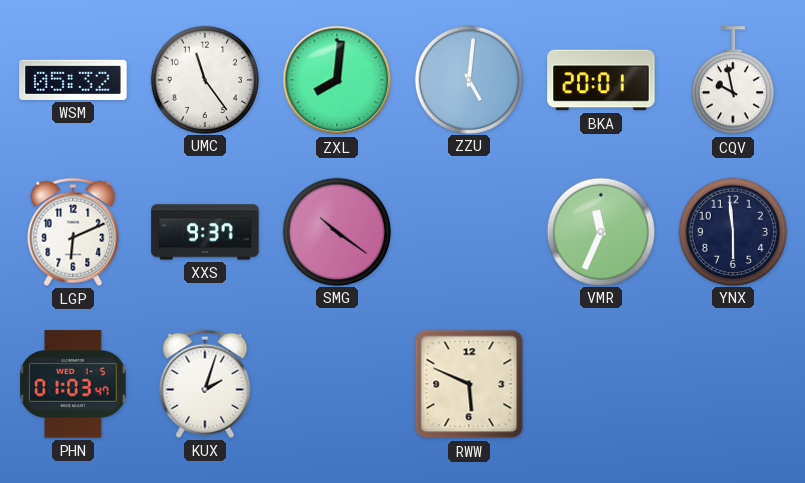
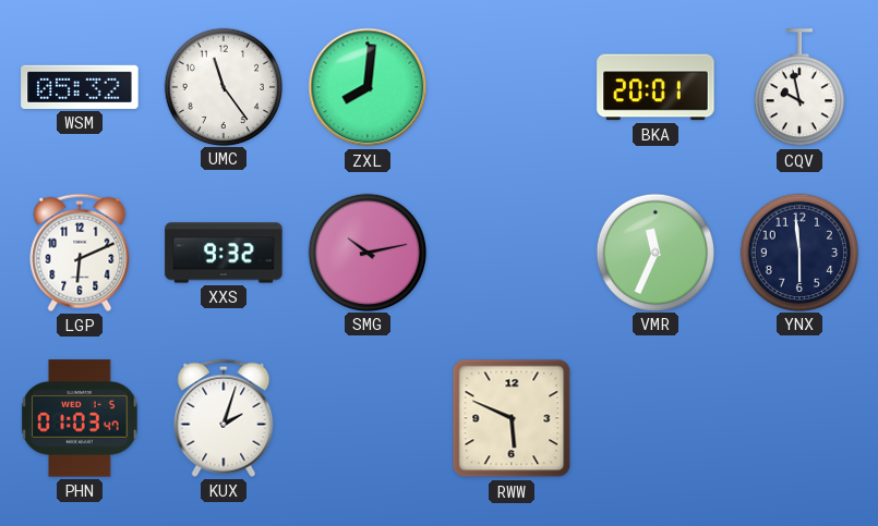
ZZU: 5:01 -> none
XXS: 9:37 -> 9:32
SMG: 10:21 -> 10:13
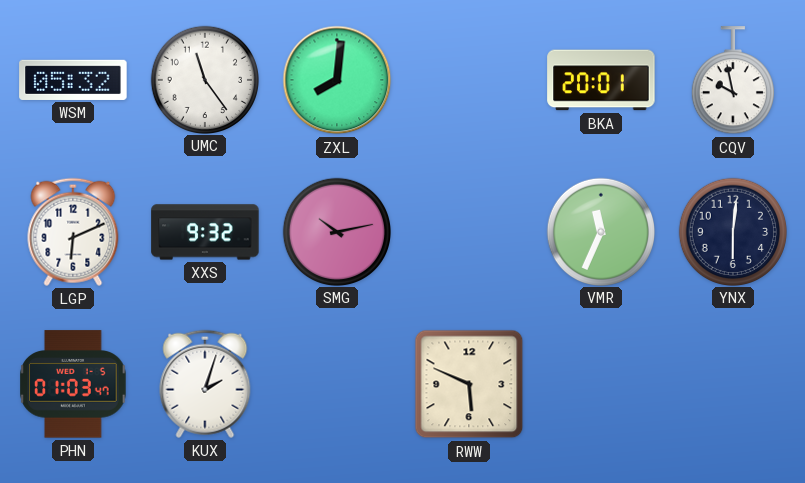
YNX: 5:59 -> 6:01
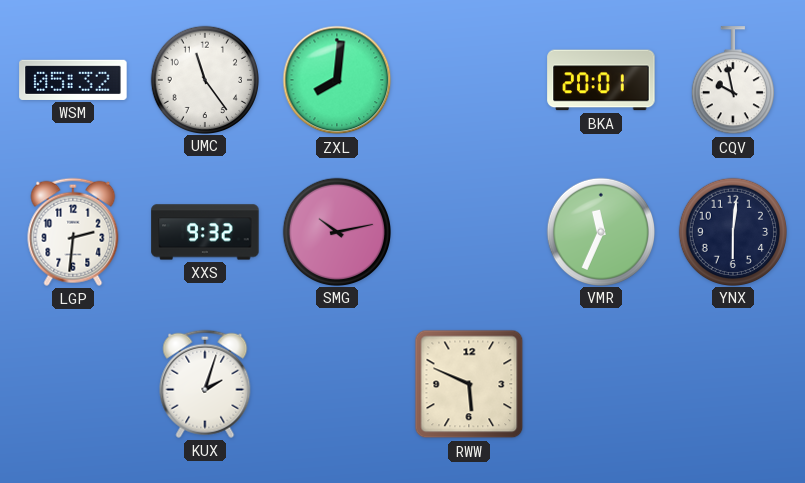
LGP: 6:11 -> 2:31
PHN: 01:03 -> none
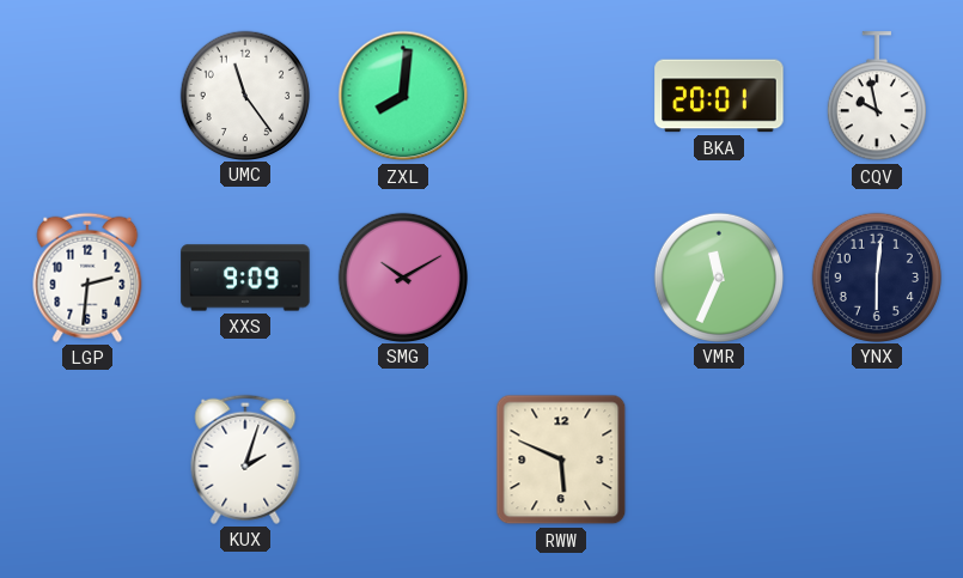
WSM: 05:32 -> none
XXS: 9:32 -> 9:09
SMG: 10:13 -> 10:10
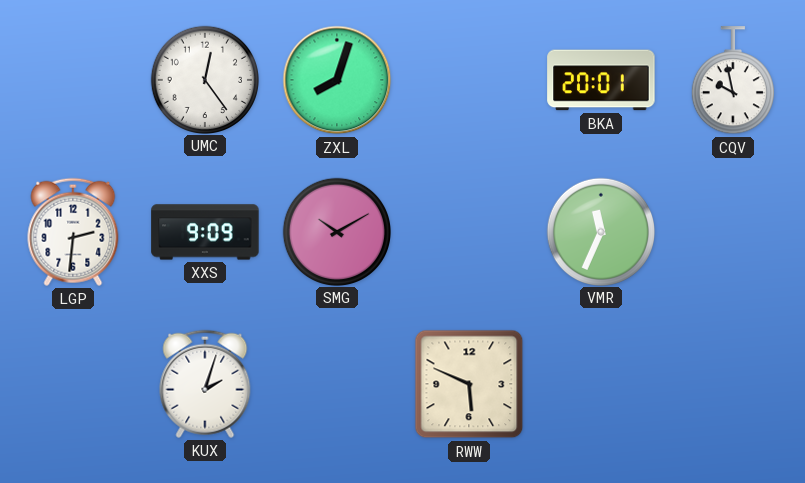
UMC: 11:24 -> 12:24
ZXL: 8:01 -> 8:03
YNX: 6:01 -> none
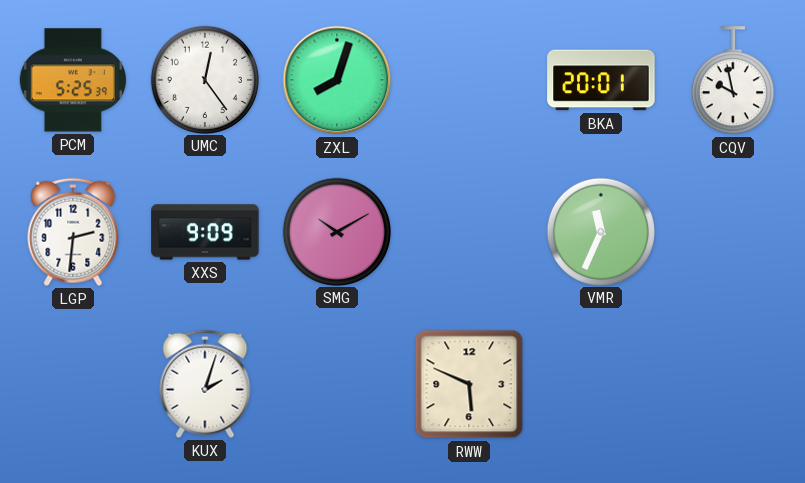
PCM: none -> 5:25
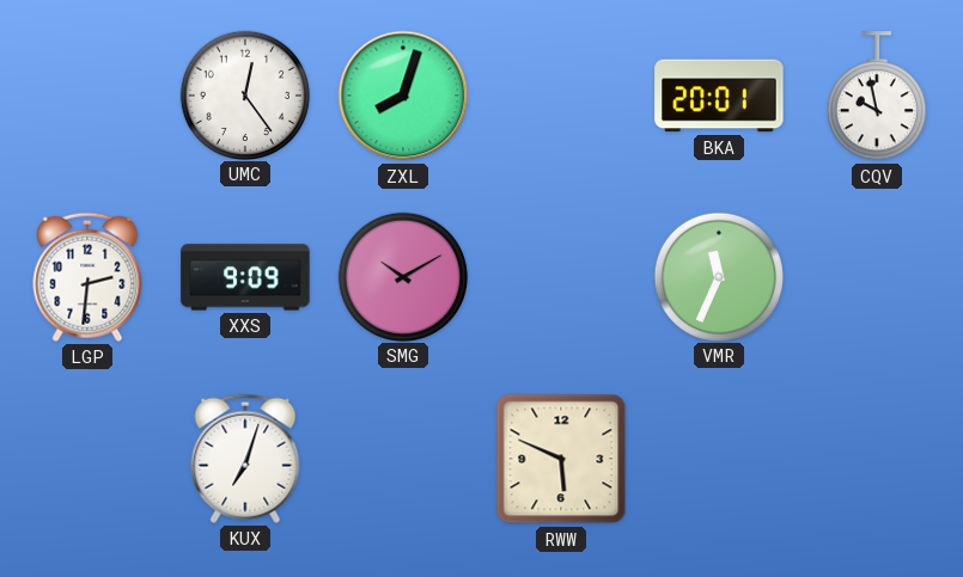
PCM: 5:25 -> none
KUX: 2:03 -> 7:03
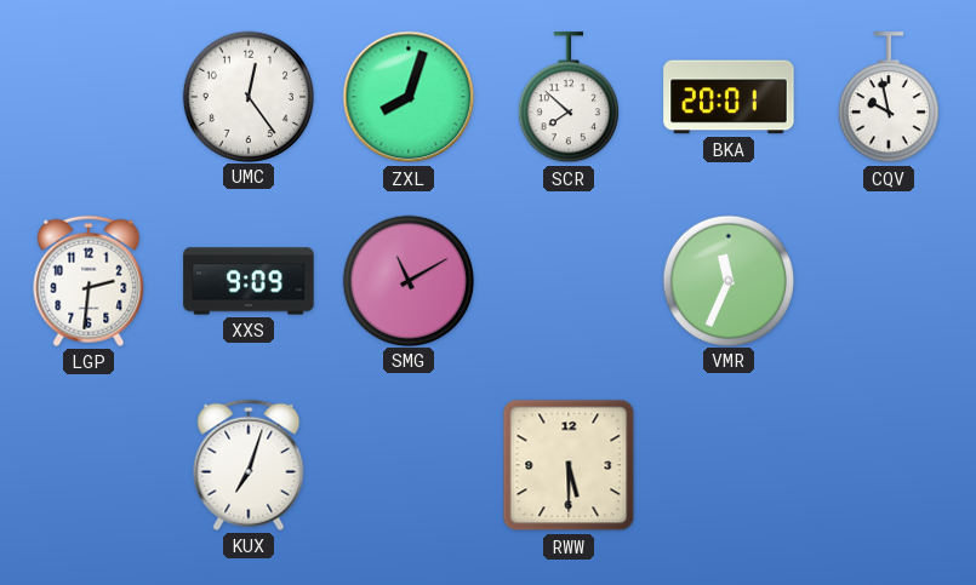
SCR: none -> 7:52
SMG: 10:10 -> 11:10
RWW: 5:49 -> 5:30
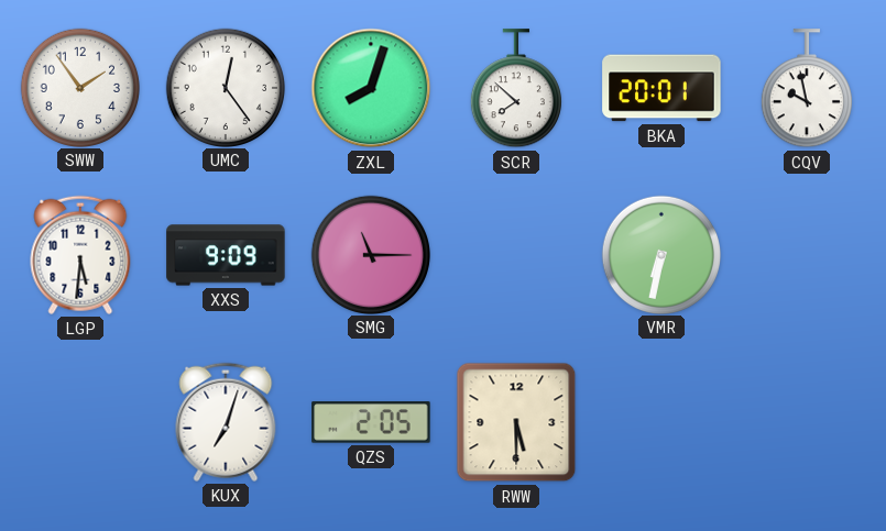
SWW: none -> 1:54
LGP: 2:31 -> 5:31
SMG: 11:10 -> 11:15
VMR: 11:34 -> 6:32
QZS: none -> 2:05
